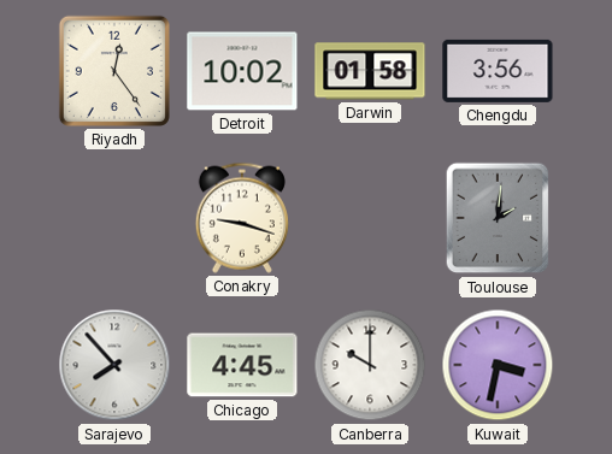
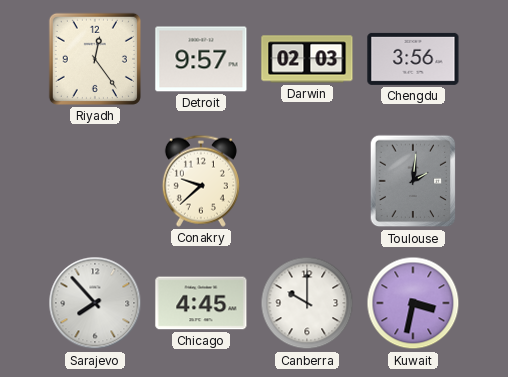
Detroit: 10:02 -> 9:57
Darwin: 01:58 -> 02:03
Conakry: 9:18 -> 9:38
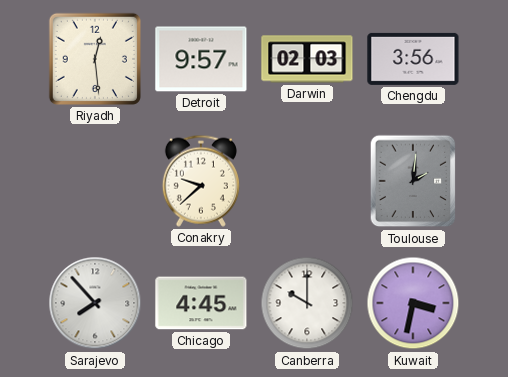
Riyadh: 12:24 -> 12:29
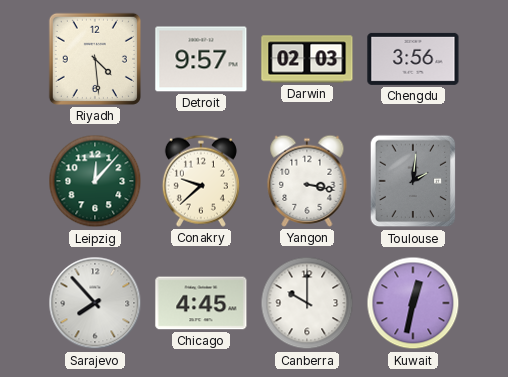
Riyadh: 12:29 -> 4:29
Leipzig: none -> 12:07
Yangon: none -> 3:17
Kuwait: 3:32 -> 12:32
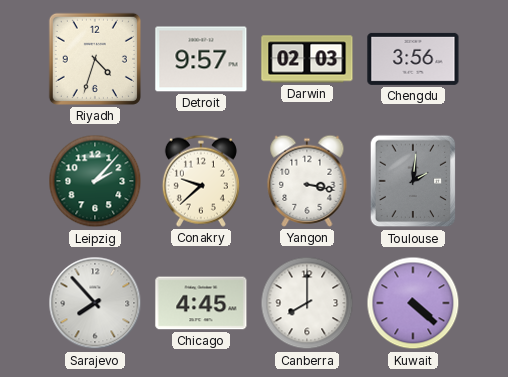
Riyadh: 4:29 -> 4:33
Leipzig: 12:07 -> 2:07
Canberra: 10:00 -> 8:00
Kuwait: 12:32 -> 4:22
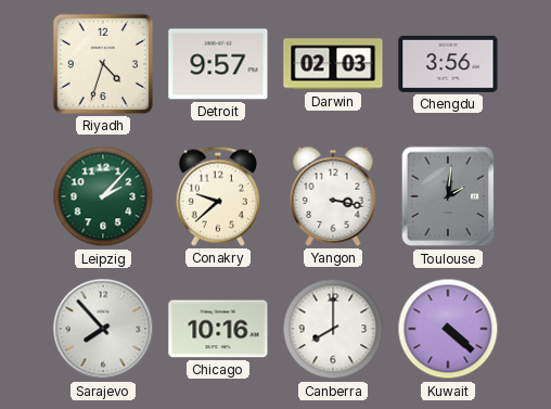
Chicago: 4:45 -> 10:16
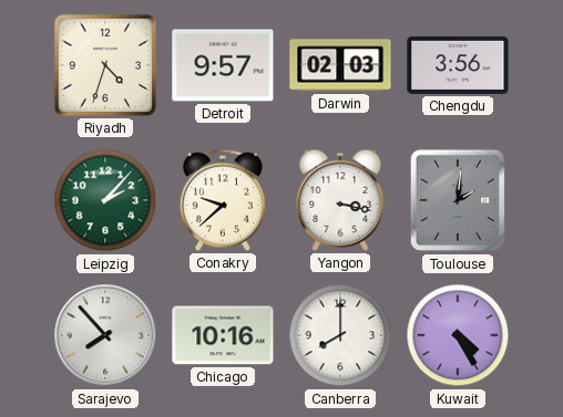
Kuwait: 4:22 -> 4:25
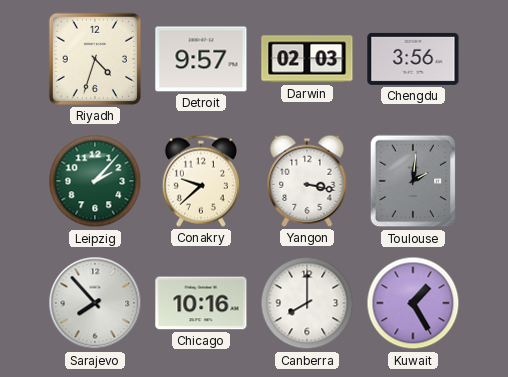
Kuwait: 4:25 -> 1:25
